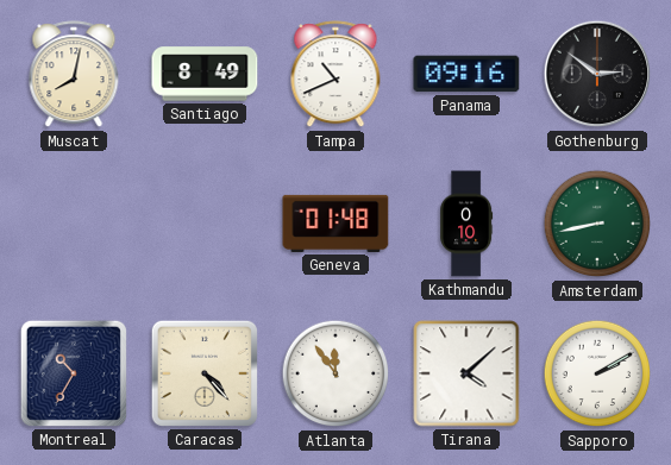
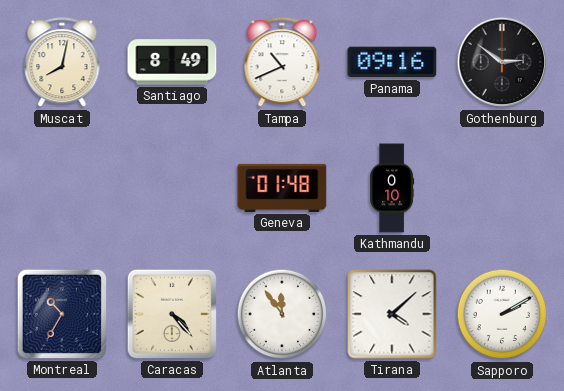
Amsterdam: 8:43 -> none
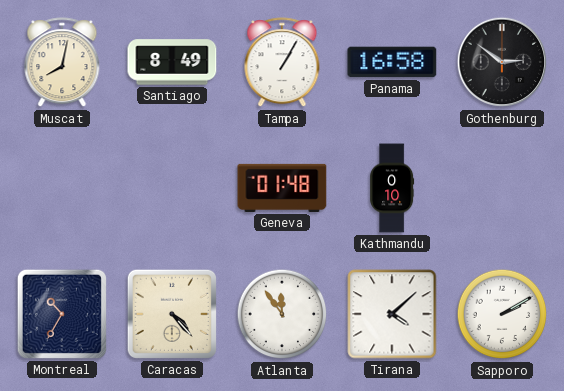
Tampa: 10:41 -> 1:05
Panama: 09:16 -> 16:58
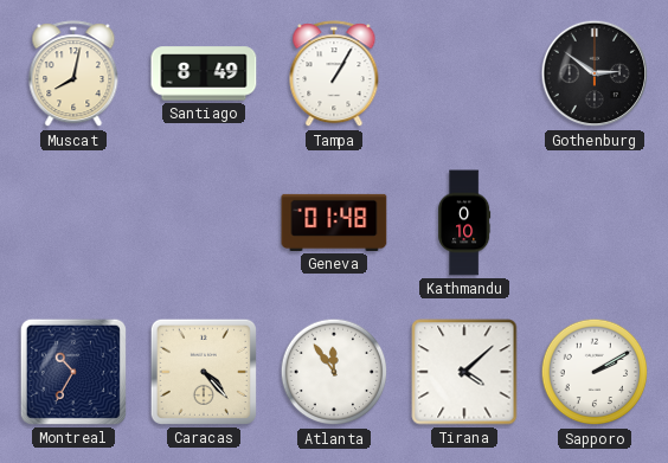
Panama: 16:58 -> none
